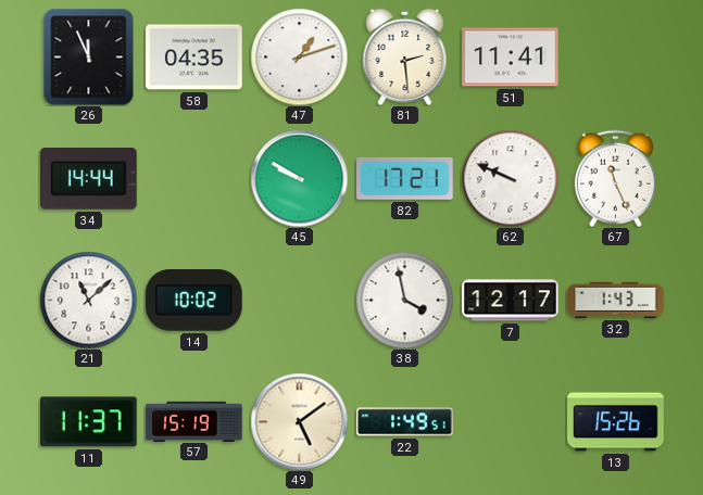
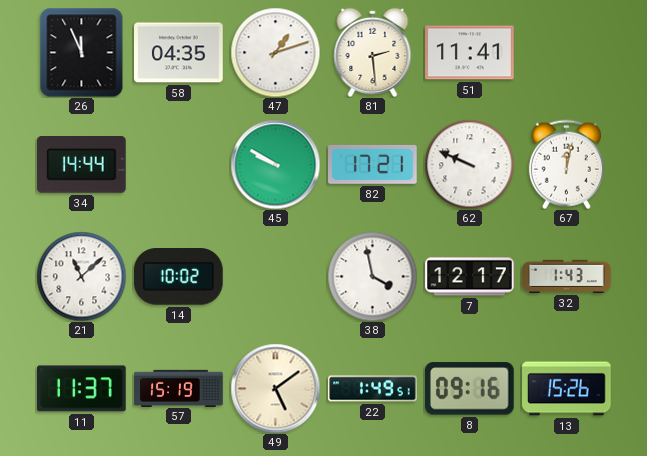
67: 11:26 -> 12:02
8: none -> 09:16
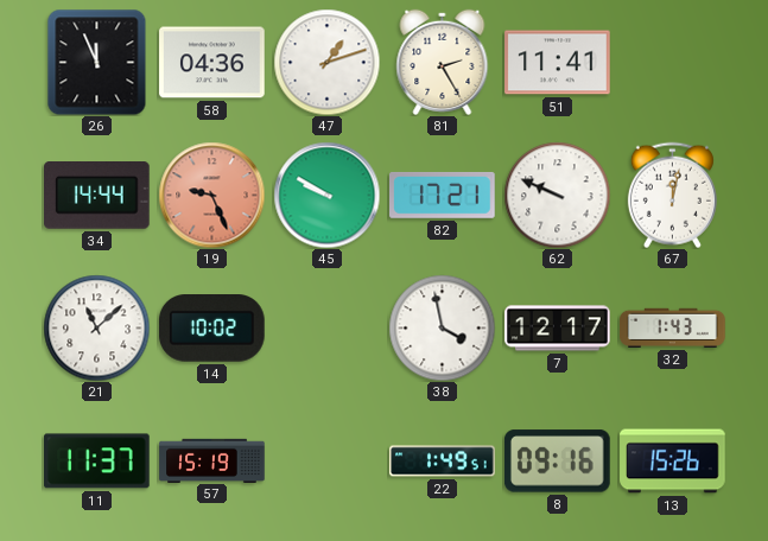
58: 04:35 -> 04:36
81: 2:29 -> 2:25
19: none -> 9:26
49: 5:09 -> none
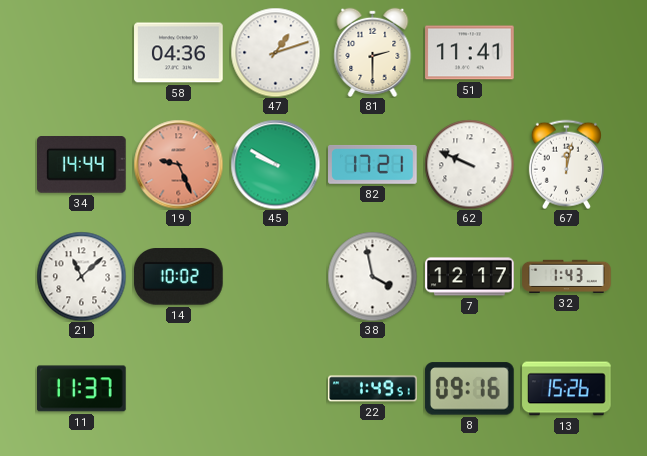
26: 11:56 -> none
81: 2:25 -> 2:30
57: 15:19 -> none
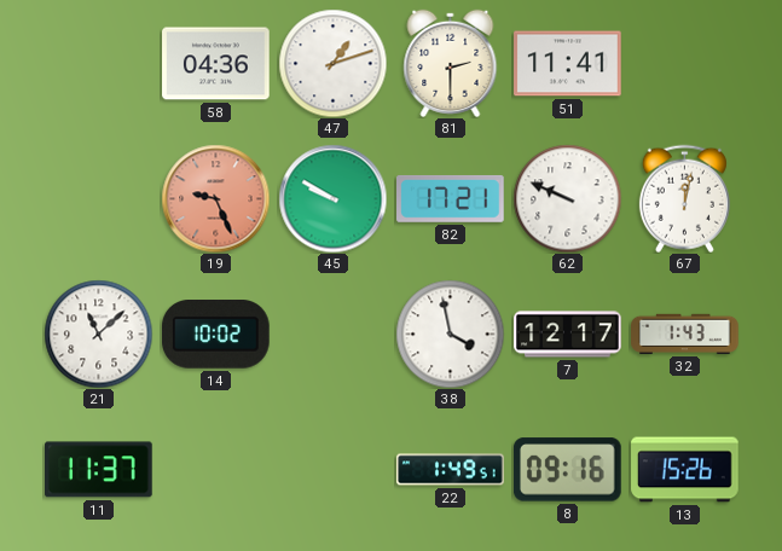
34: 14:44 -> none
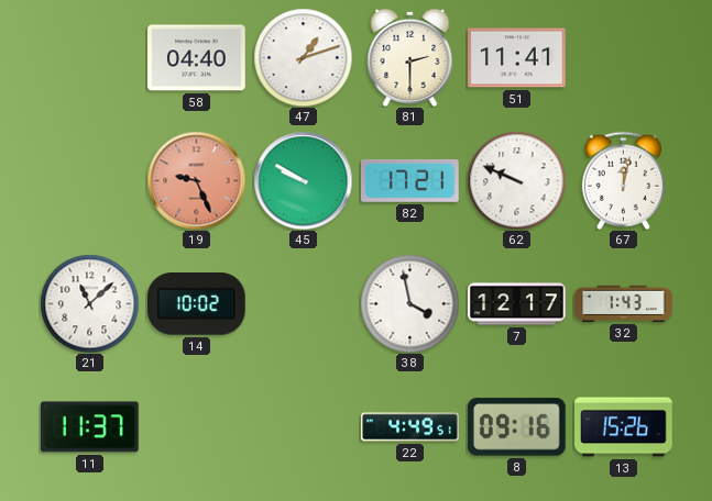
58: 04:36 -> 04:40
22: 1:49 -> 4:49
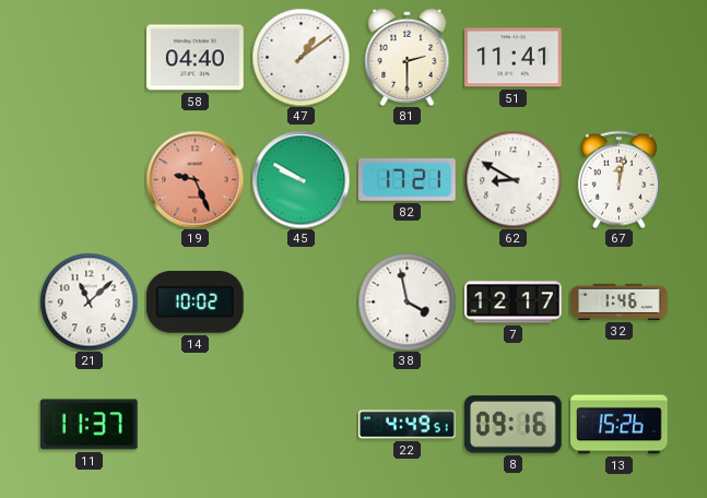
47: 1:12 -> 1:09
62: 9:49 -> 8:50
32: 1:43 -> 1:46
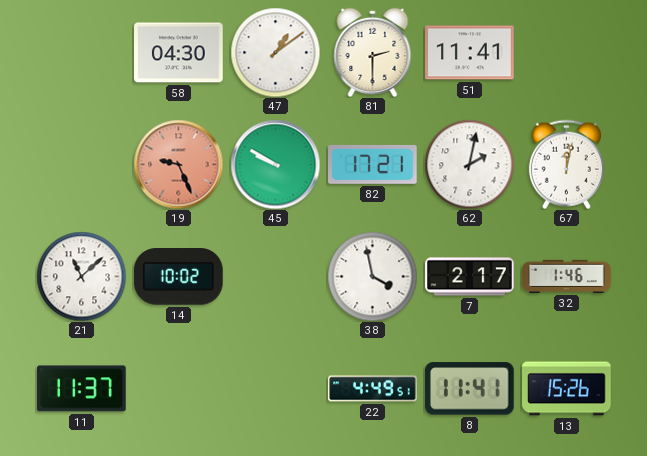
58: 04:40 -> 04:30
62: 8:50 -> 2:02
7: 12:17 -> 2:17
8: 09:16 -> 11:41
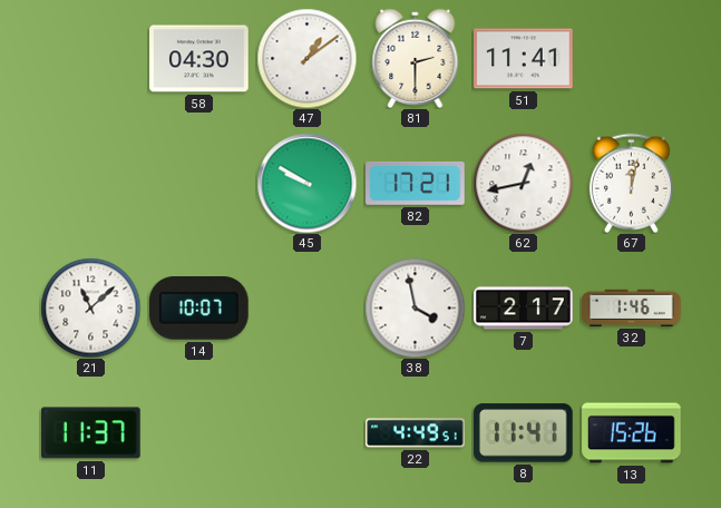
19: 9:26 -> none
62: 2:02 -> 12:43
14: 10:02 -> 10:07
